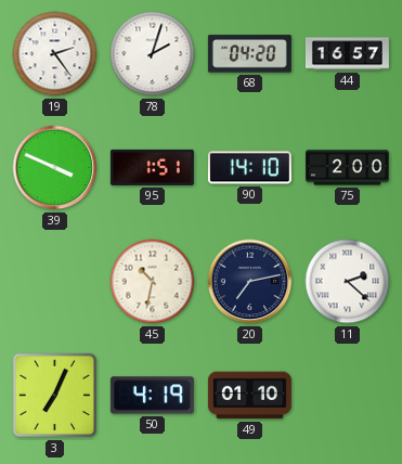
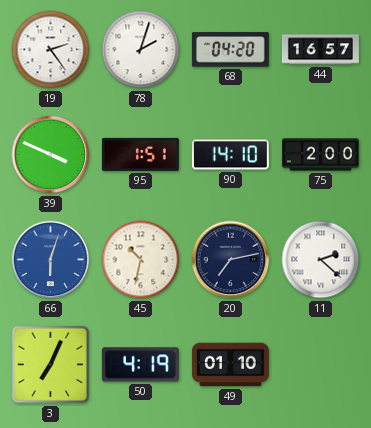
66: none -> 6:03
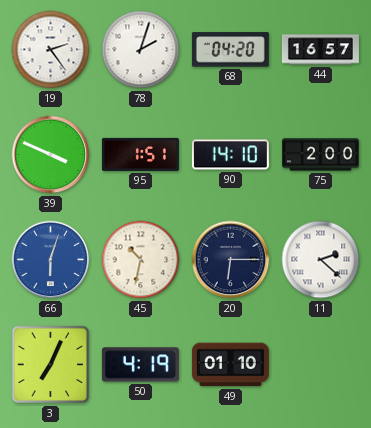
20: 7:13 -> 6:15
